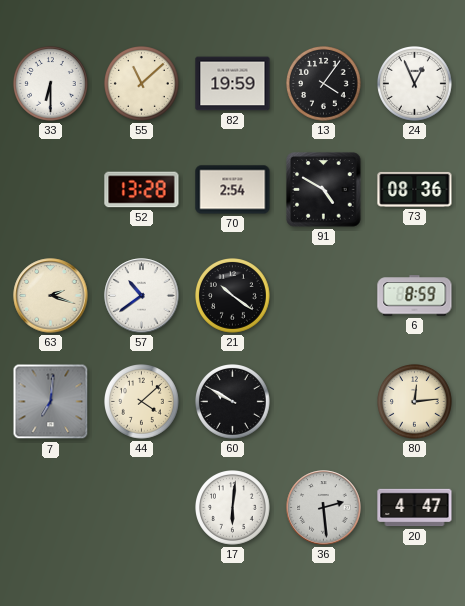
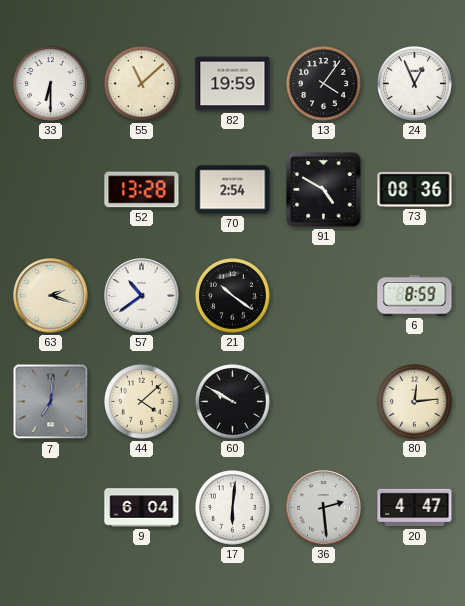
9: none -> 6:04
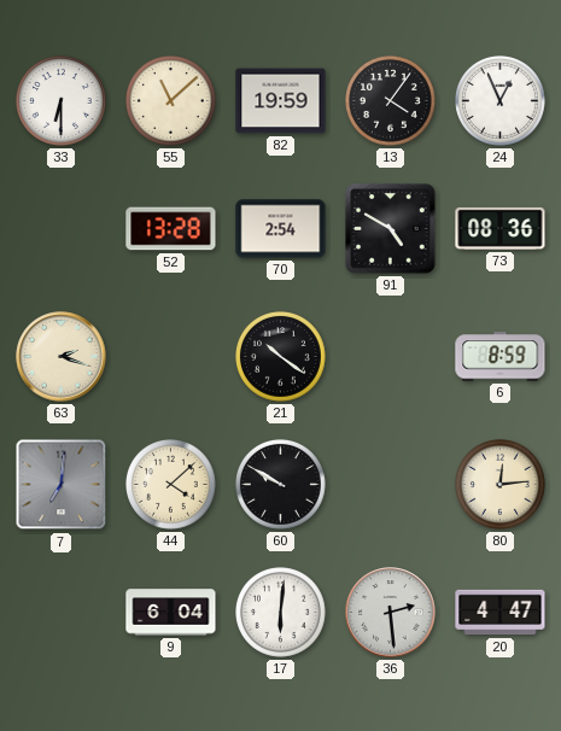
57: 10:39 -> none
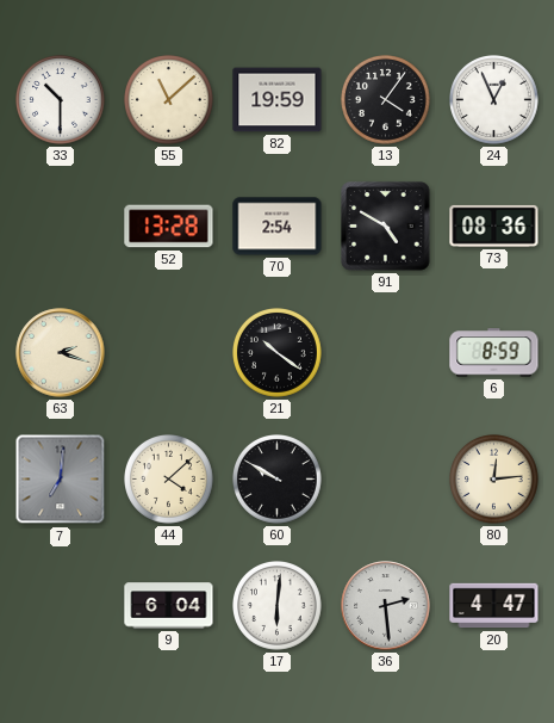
33: 6:30 -> 10:30
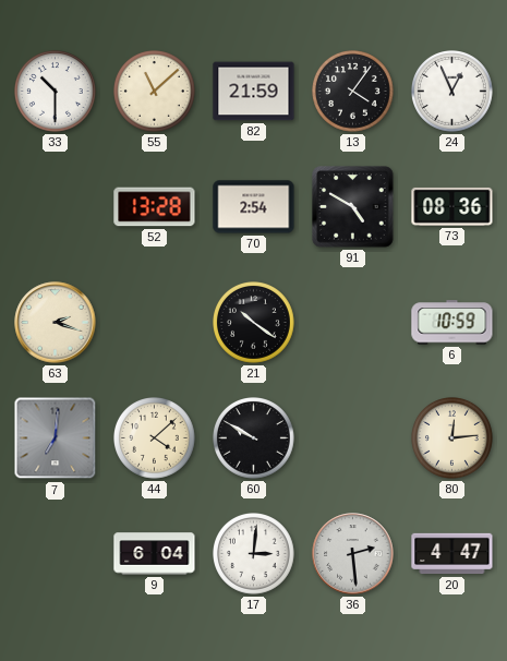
82: 19:59 -> 21:59
6: 8:59 -> 10:59
17: 6:01 -> 3:01
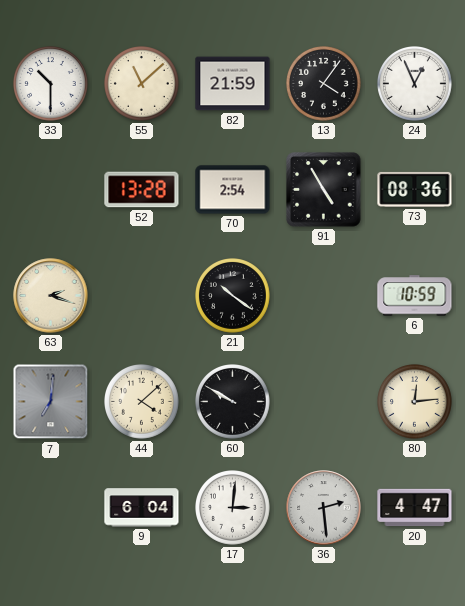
91: 4:50 -> 4:55
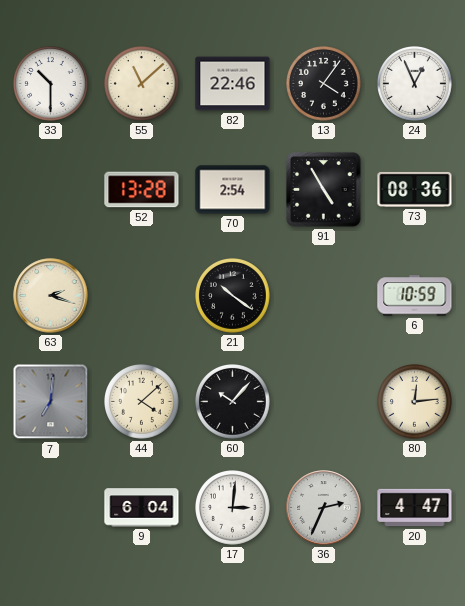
82: 21:59 -> 22:46
60: 9:50 -> 10:07
36: 2:29 -> 2:34
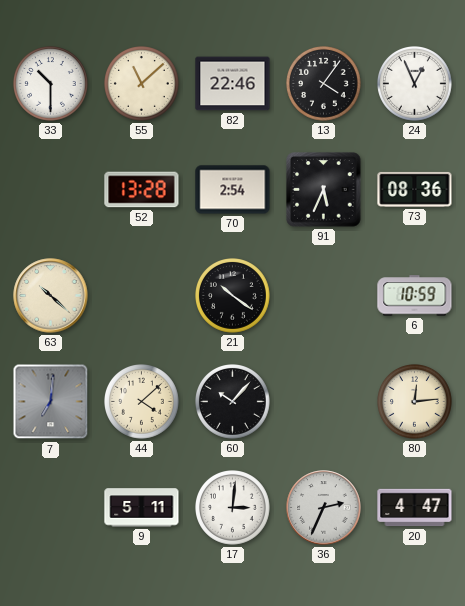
91: 4:55 -> 5:34
63: 2:18 -> 10:22
9: 6:04 -> 5:11
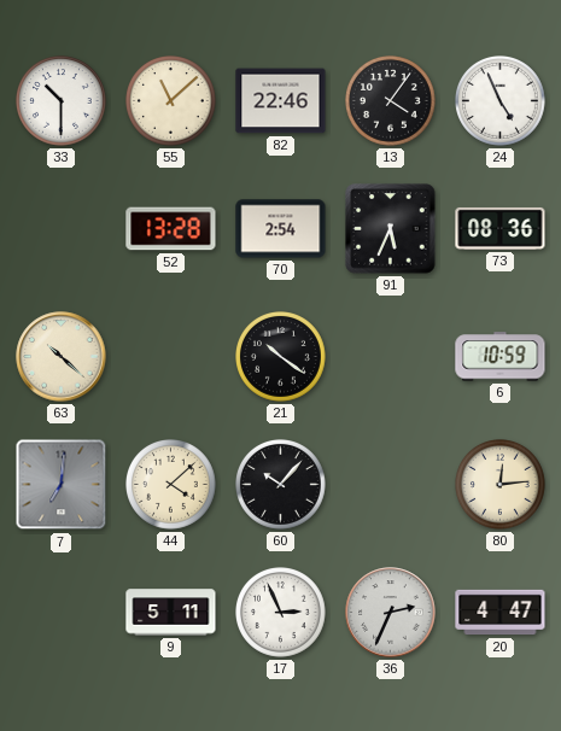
24: 12:56 -> 4:56
17: 3:01 -> 2:56
